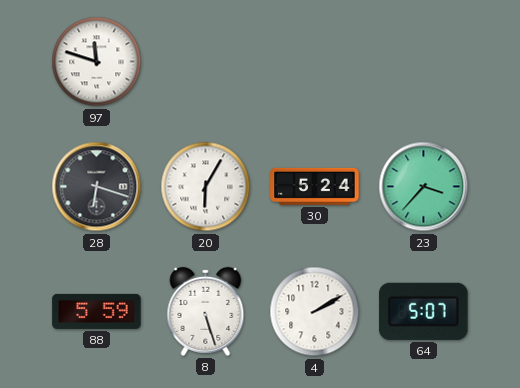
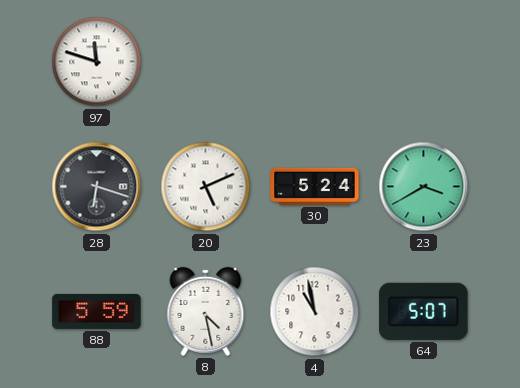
20: 6:05 -> 5:11
23: 3:37 -> 3:40
8: 5:27 -> 4:28
4: 2:10 -> 10:58
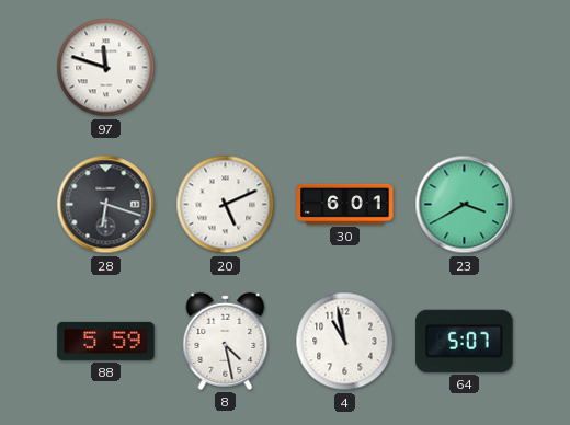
30: 5:24 -> 6:01
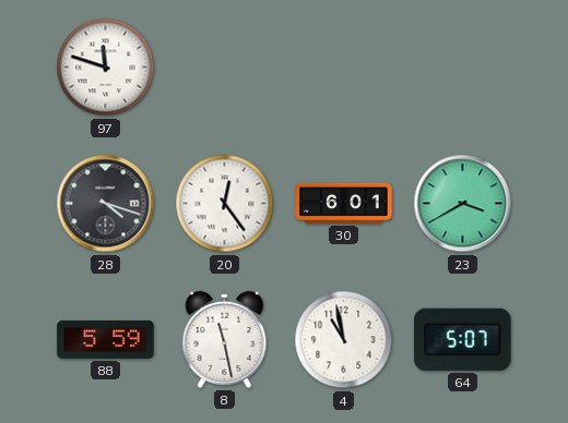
28: 6:18 -> 4:18
20: 5:11 -> 12:24
8: 4:28 -> 11:28
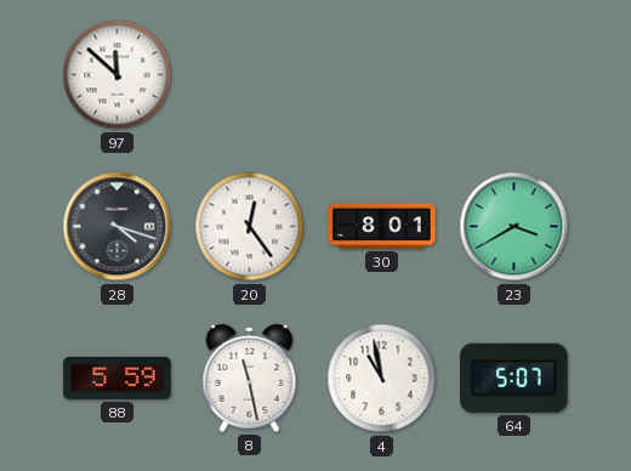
97: 11:48 -> 11:52
30: 6:01 -> 8:01
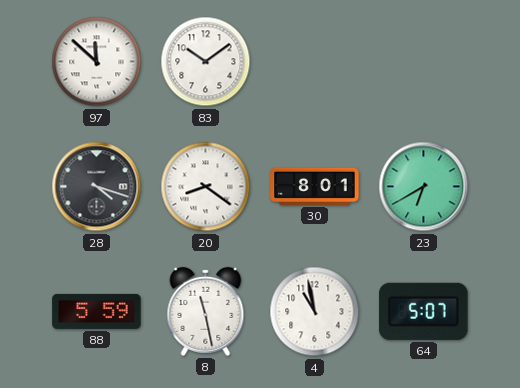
83: none -> 10:09
20: 12:24 -> 8:21
23: 3:40 -> 6:40
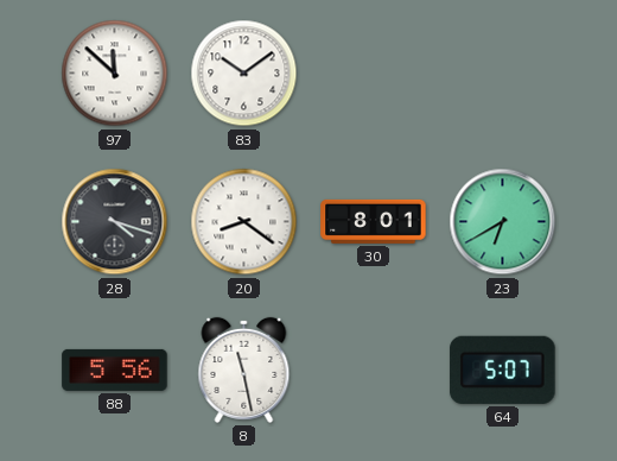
88: 5:59 -> 5:56
4: 10:58 -> none
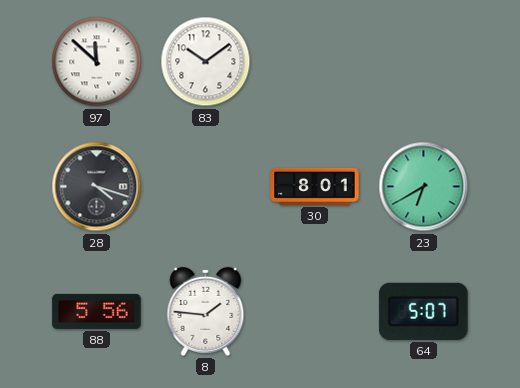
20: 8:21 -> none
8: 11:28 -> 1:46
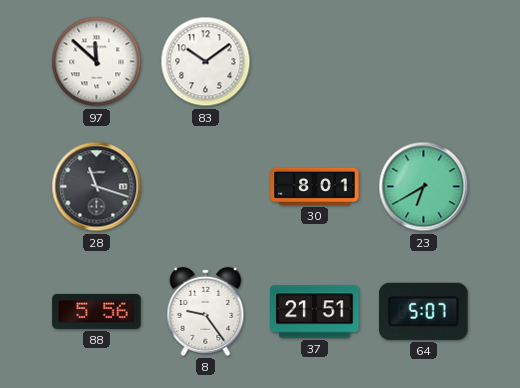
28: 4:18 -> 11:18
8: 1:46 -> 9:24
37: none -> 21:51
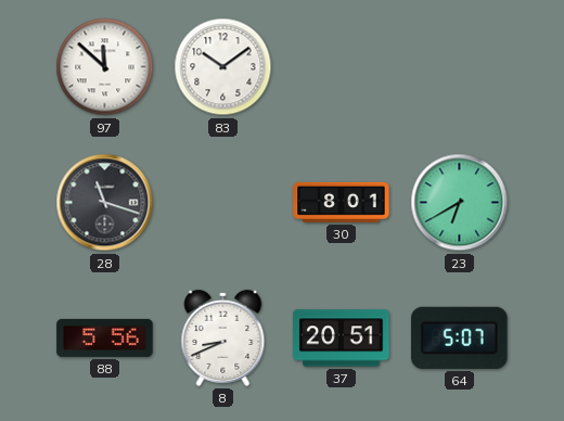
8: 9:24 -> 8:41
37: 21:51 -> 20:51
